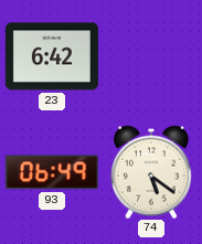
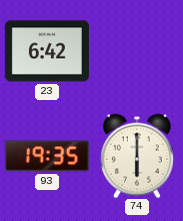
93: 06:49 -> 19:35
74: 5:21 -> 6:00
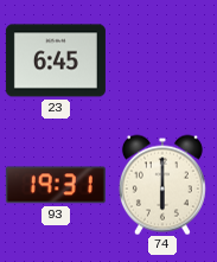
23: 6:42 -> 6:45
93: 19:35 -> 19:31
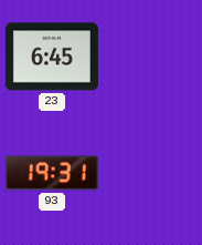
74: 6:00 -> none
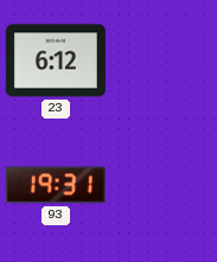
23: 6:45 -> 6:12
